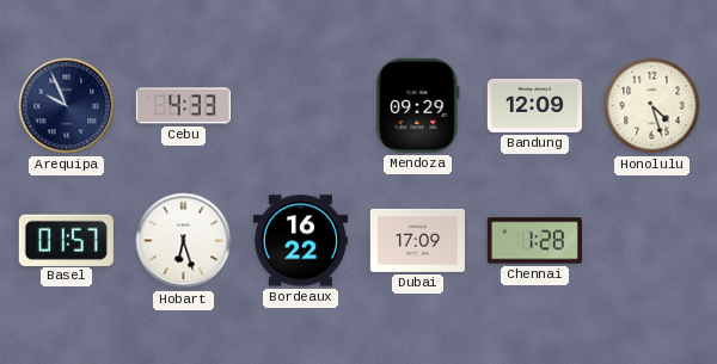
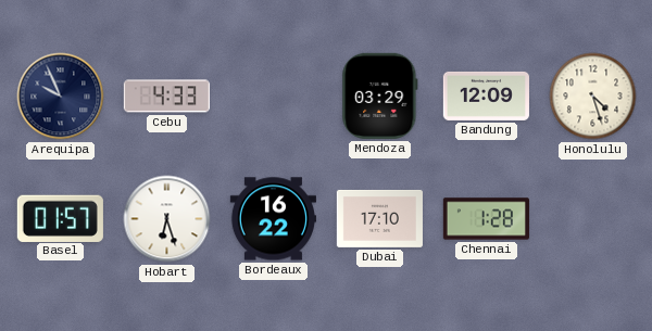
Mendoza: 09:29 -> 03:29
Dubai: 17:09 -> 17:10
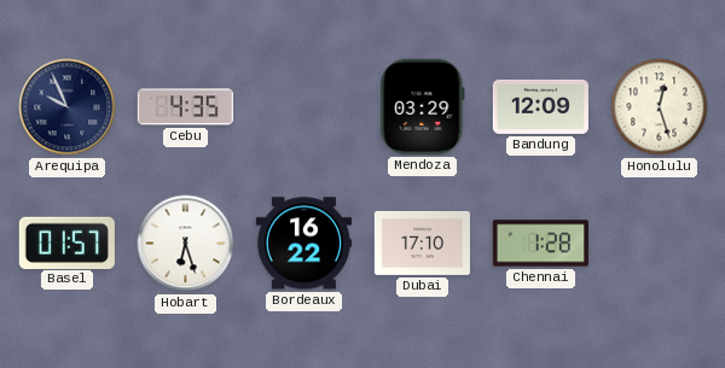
Cebu: 4:33 -> 4:35
Honolulu: 4:27 -> 12:27
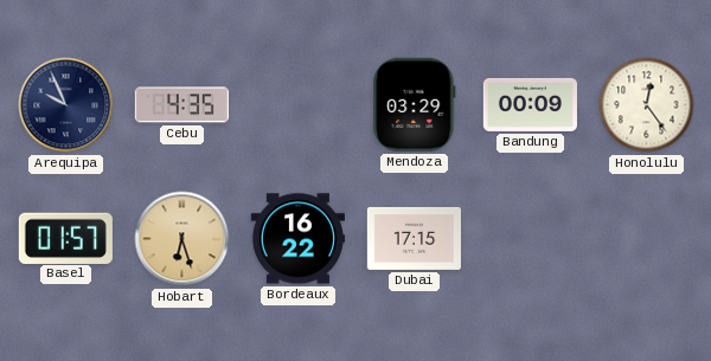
Bandung: 12:09 -> 00:09
Honolulu: 12:27 -> 12:24
Hobart dial: white -> champagne
Dubai: 17:10 -> 17:15
Chennai: 1:28 -> none
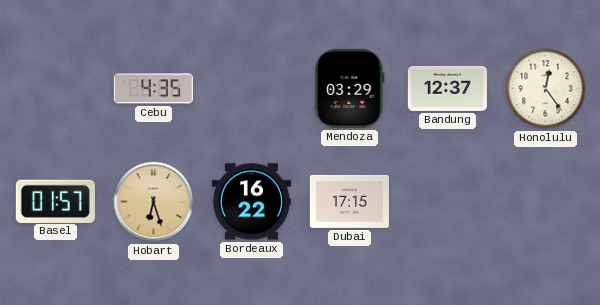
Arequipa: 9:56 -> none
Bandung: 00:09 -> 12:37
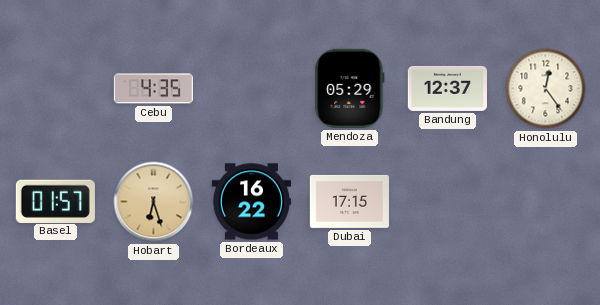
Mendoza: 03:29 -> 05:29
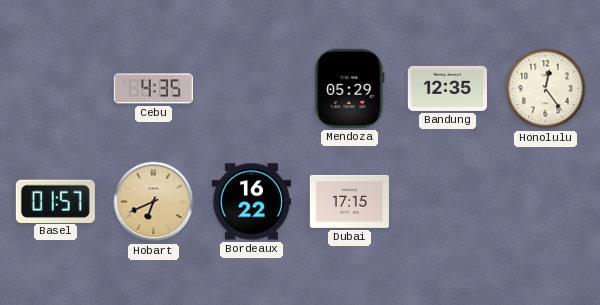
Bandung: 12:37 -> 12:35
Hobart: 6:27 -> 6:41
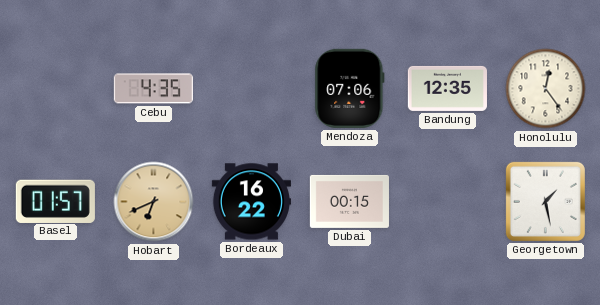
Mendoza: 05:29 -> 07:06
Dubai: 17:15 -> 00:15
Georgetown: none -> 1:28
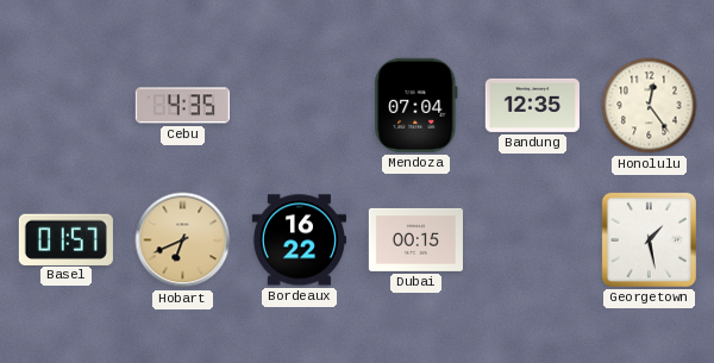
Mendoza: 07:06 -> 07:04
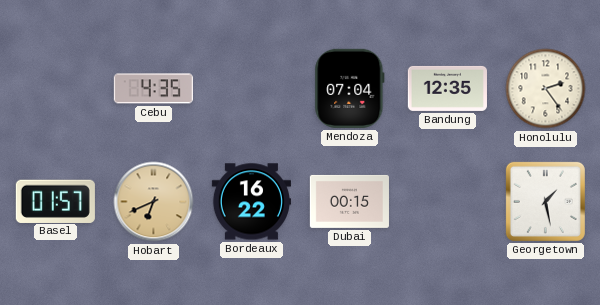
Honolulu: 12:24 -> 2:24
